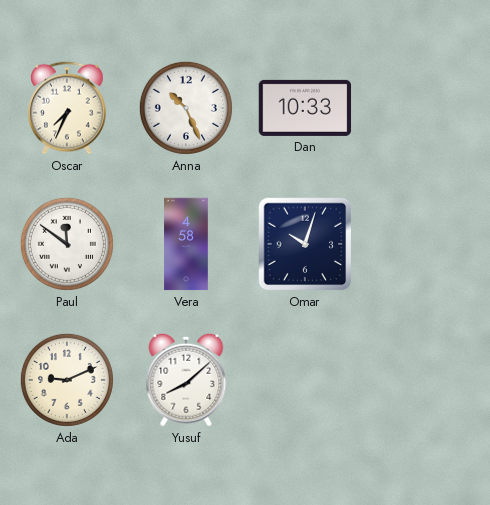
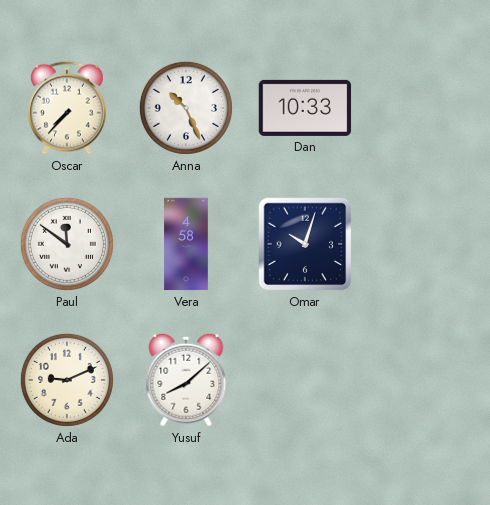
Oscar: 7:34 -> 7:37
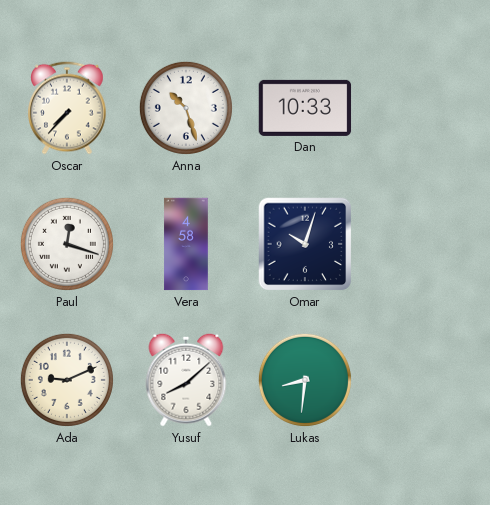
Anna: 10:26 -> 10:27
Paul: 11:51 -> 12:18
Lukas: none -> 8:31
